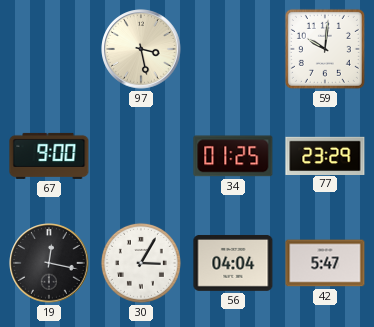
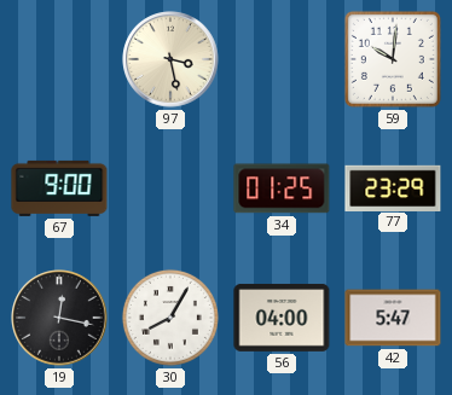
30: 3:05 -> 8:05
56: 04:04 -> 04:00
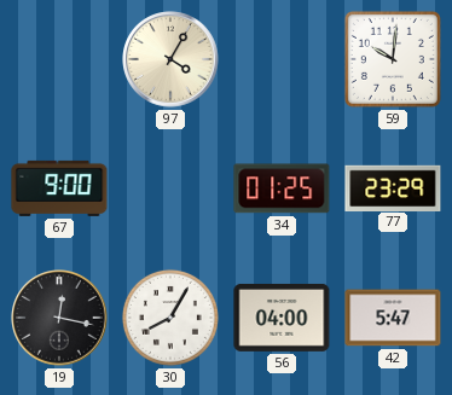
97: 3:28 -> 4:05
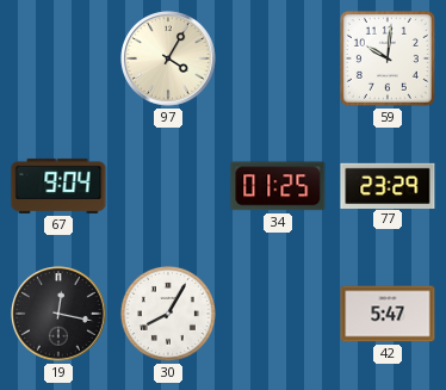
67: 9:00 -> 9:04
56: 04:00 -> none
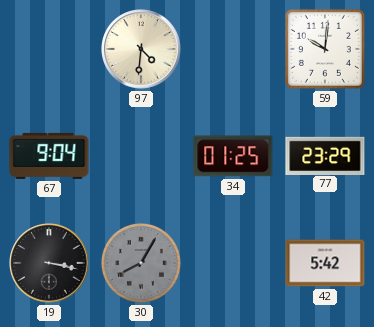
97: 4:05 -> 4:31
19: 12:17 -> 3:17
30 dial: white -> grey
42: 5:47 -> 5:42
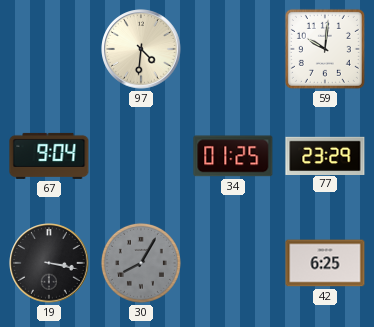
42: 5:42 -> 6:25
